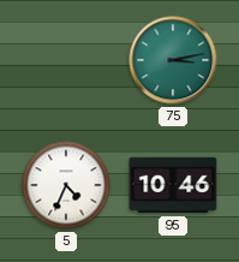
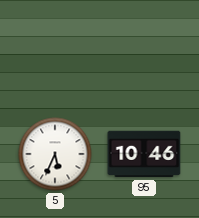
75: 3:13 -> none
5: 4:34 -> 5:34
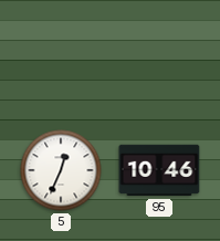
5: 5:34 -> 12:34
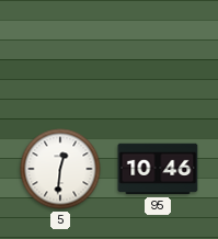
5: 12:34 -> 12:31
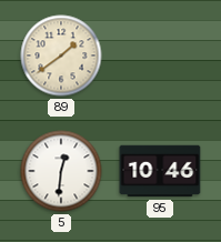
89: none -> 1:39
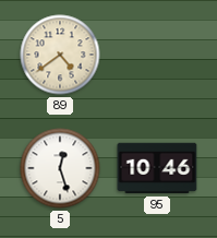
89: 1:39 -> 4:39
5: 12:31 -> 12:27
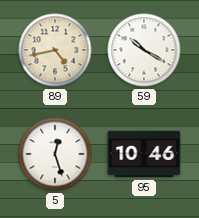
89: 4:39 -> 4:43
59: none -> 10:20
